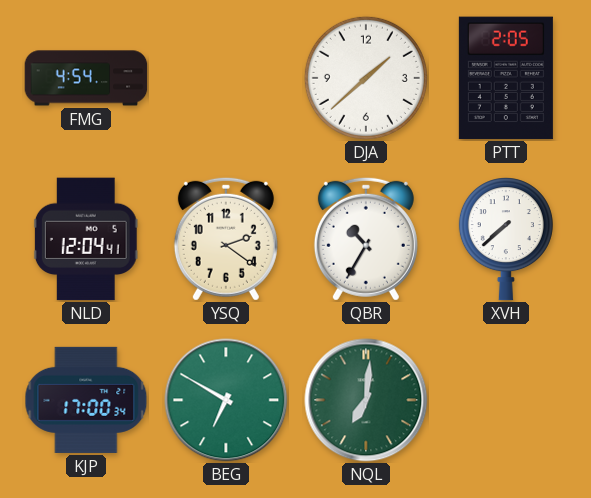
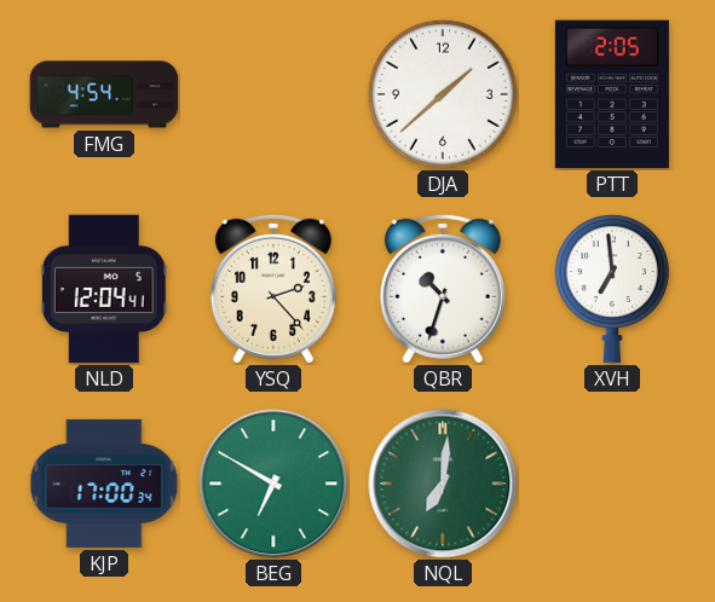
YSQ: 2:21 -> 2:23
QBR: 10:35 -> 10:33
XVH: 7:38 -> 6:59
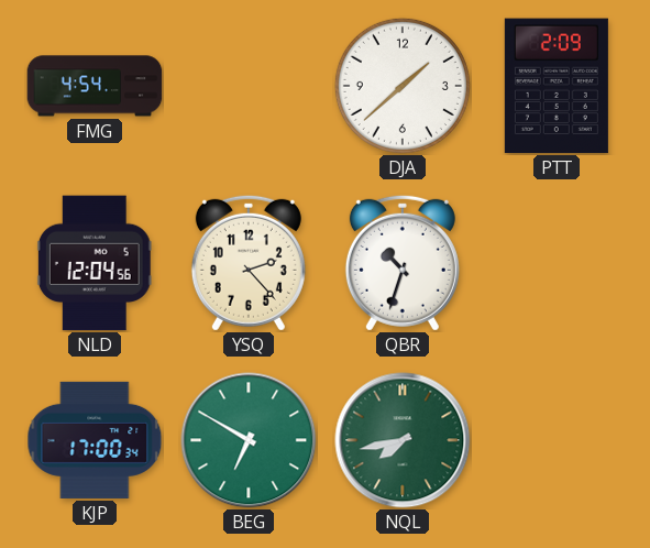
PTT: 2:05 -> 2:09
NLD: 12:04:41 -> 12:04:56
XVH: 6:59 -> none
NQL: 7:01 -> 7:43
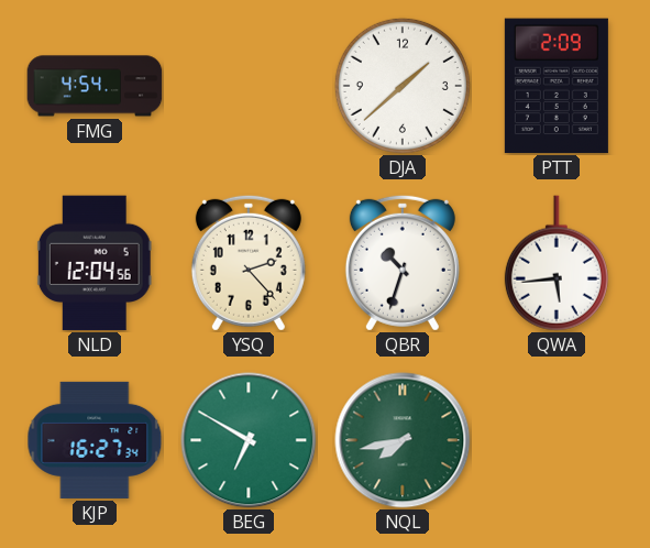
QWA: none -> 5:44
KJP: 17:00 -> 16:27
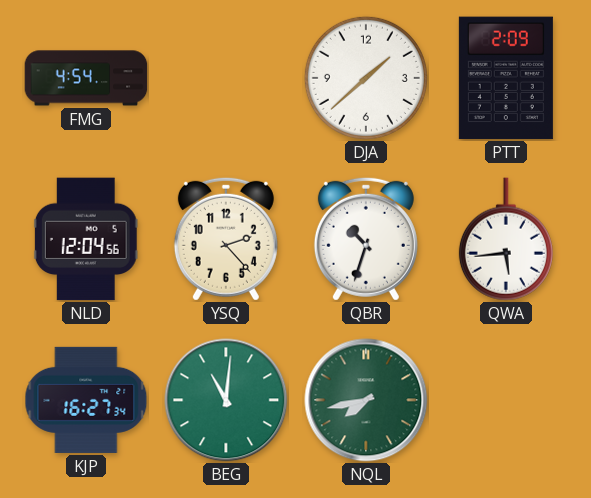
BEG: 6:50 -> 11:01
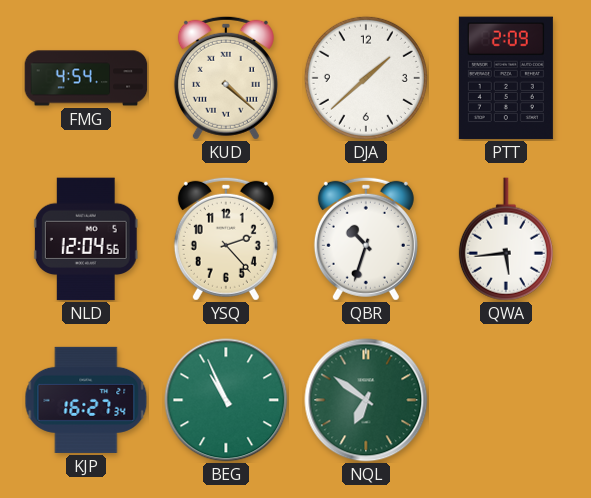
KUD: none -> 4:22
BEG: 11:01 -> 10:56
NQL: 7:43 -> 6:51
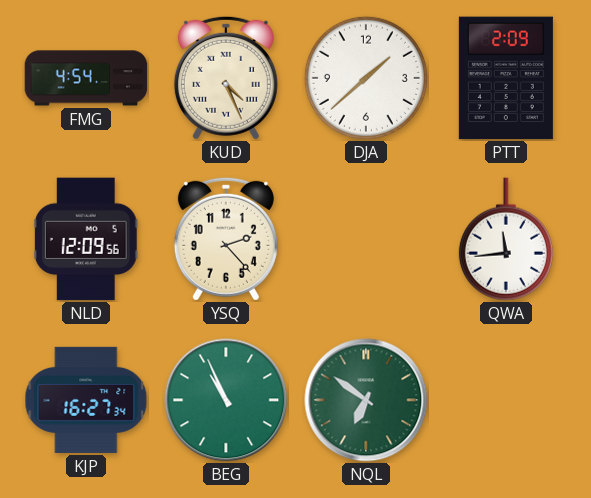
KUD: 4:22 -> 4:26
NLD: 12:04 -> 12:09
QBR: 10:33 -> none
QWA: 5:44 -> 11:44
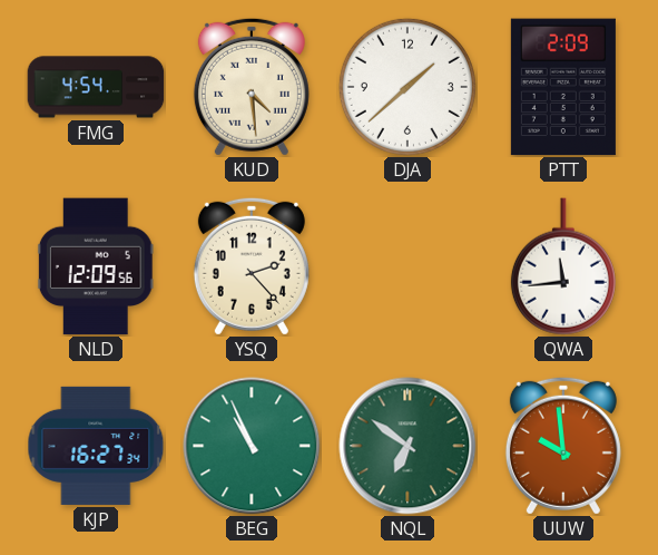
KUD: 4:26 -> 4:29
UUW: none -> 9:59
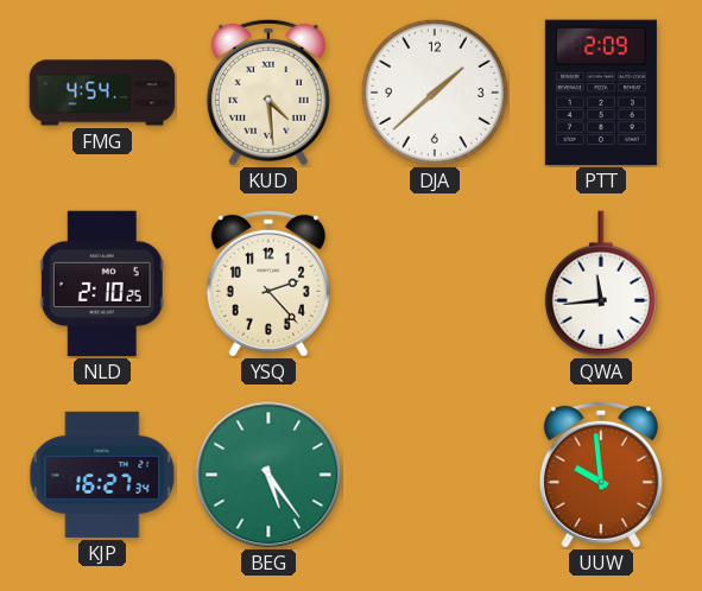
NLD: 12:09 -> 2:10
BEG: 10:56 -> 5:24
NQL: 6:51 -> none
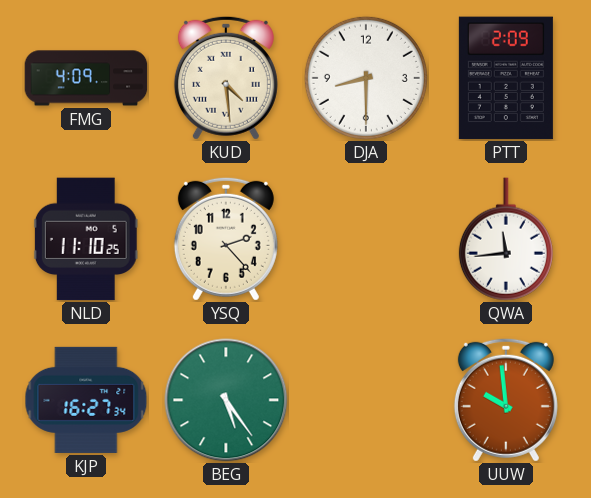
FMG: 4:54 -> 4:09
DJA: 1:38 -> 8:30
NLD: 2:10 -> 11:10
